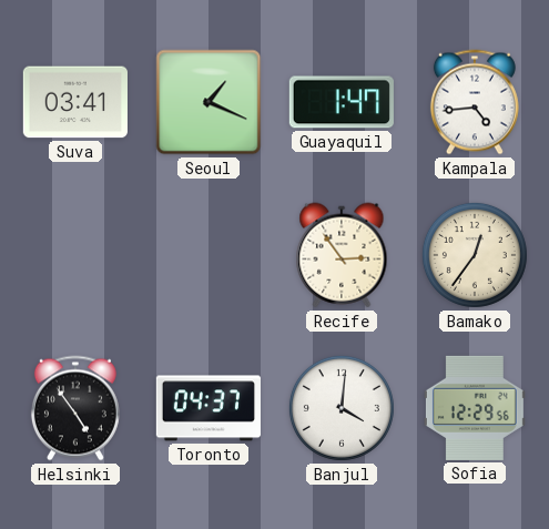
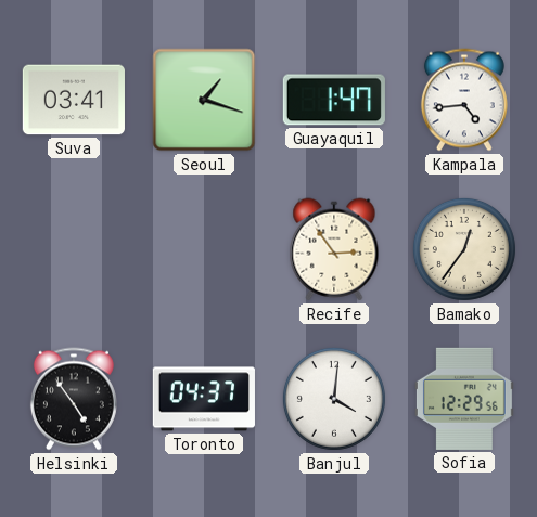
Seoul: 1:19 -> 1:18
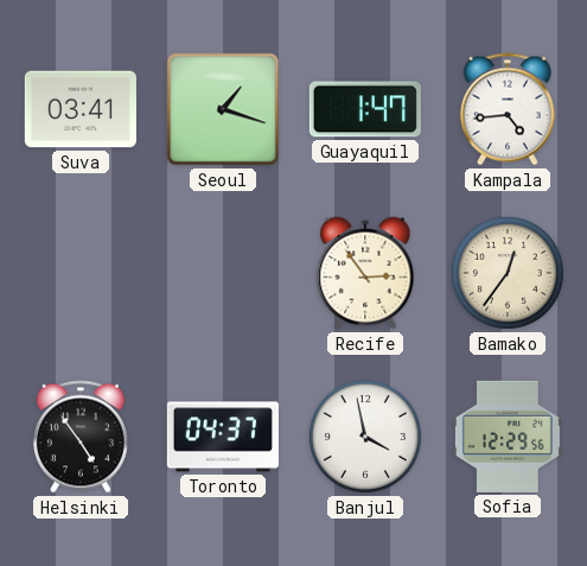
Banjul: 4:01 -> 3:58
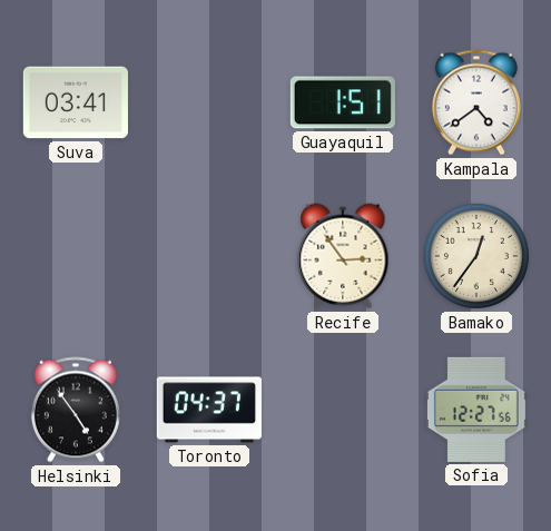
Seoul: 1:18 -> none
Guayaquil: 1:47 -> 1:51
Kampala: 4:44 -> 4:39
Banjul: 3:58 -> none
Sofia: 12:29 -> 12:27
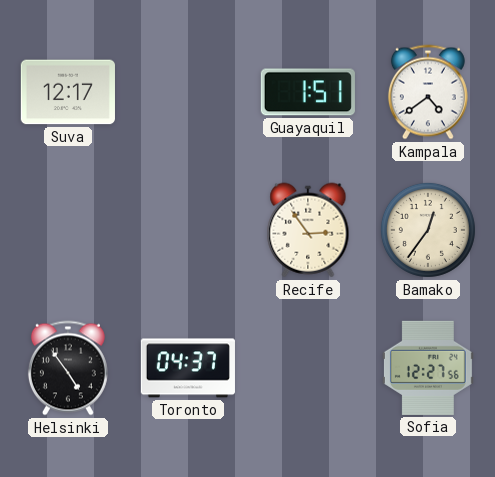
Suva: 03:41 -> 12:17
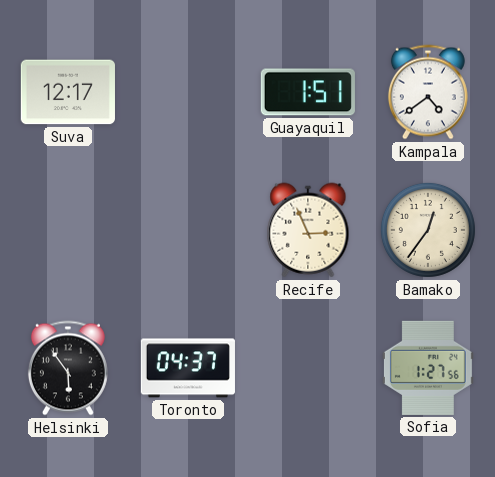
Recife: 2:54 -> 2:56
Helsinki: 4:54 -> 5:54
Sofia: 12:27 -> 1:27
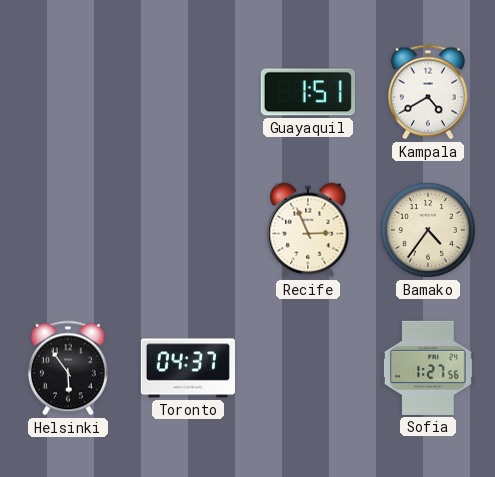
Suva: 12:17 -> none
Kampala: 4:39 -> 4:40
Bamako: 12:36 -> 4:36
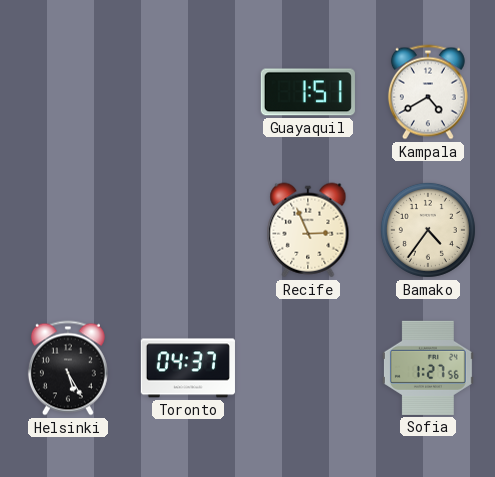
Helsinki: 5:54 -> 5:25
